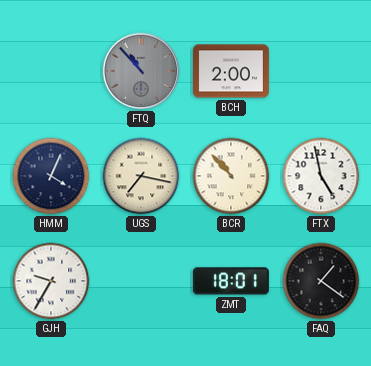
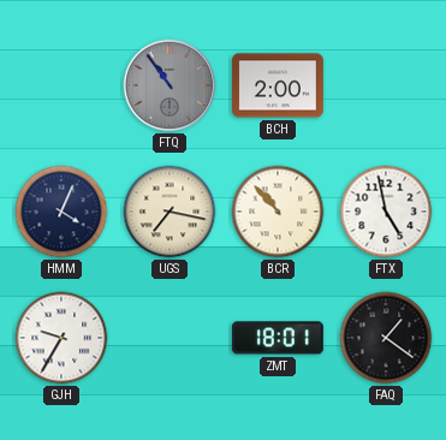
FTQ: 10:53 -> 10:54
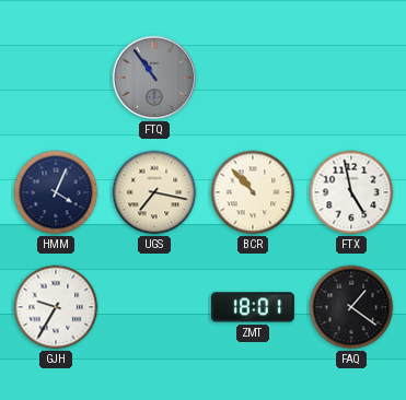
BCH: 2:00 -> none
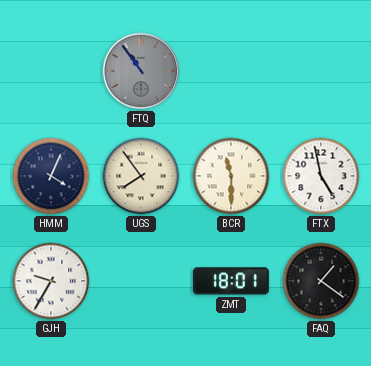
UGS: 7:17 -> 7:54
BCR: 10:53 -> 11:30
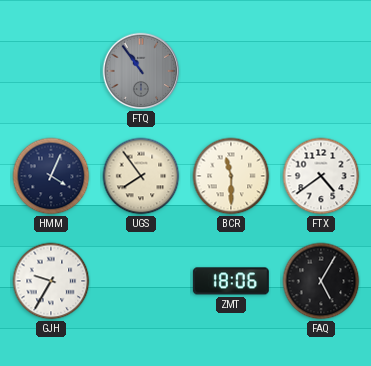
FTX: 4:58 -> 4:39
ZMT: 18:01 -> 18:06
FAQ: 1:21 -> 5:05
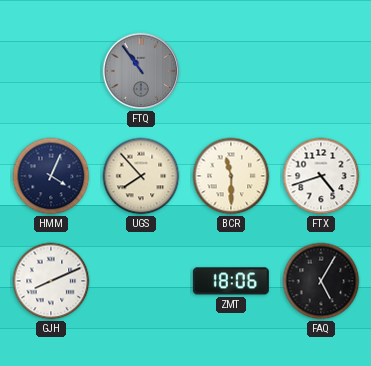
UGS: 7:54 -> 7:53
FTX: 4:39 -> 4:42
GJH: 9:35 -> 8:11
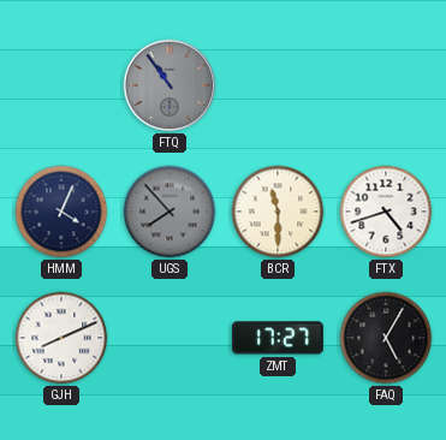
UGS dial: cream -> grey
ZMT: 18:06 -> 17:27
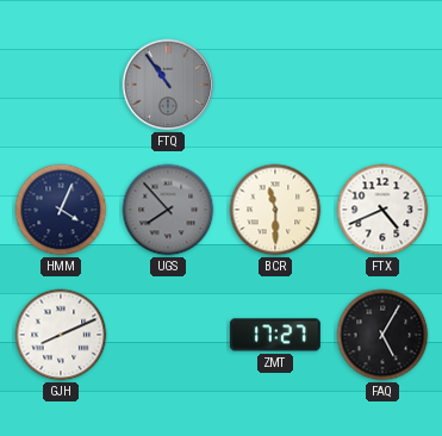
FTX: 4:42 -> 4:41
